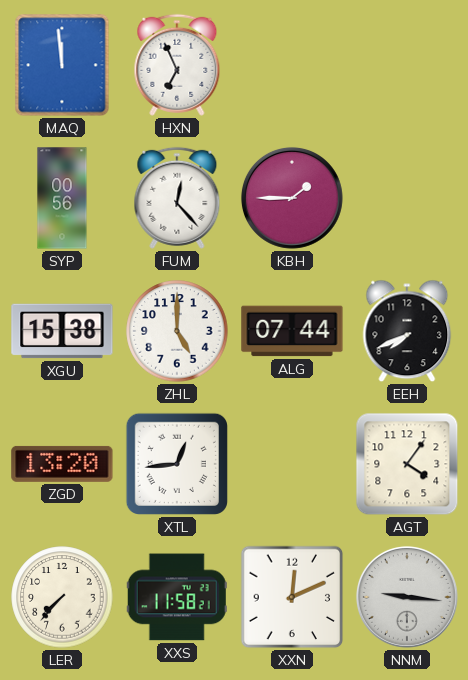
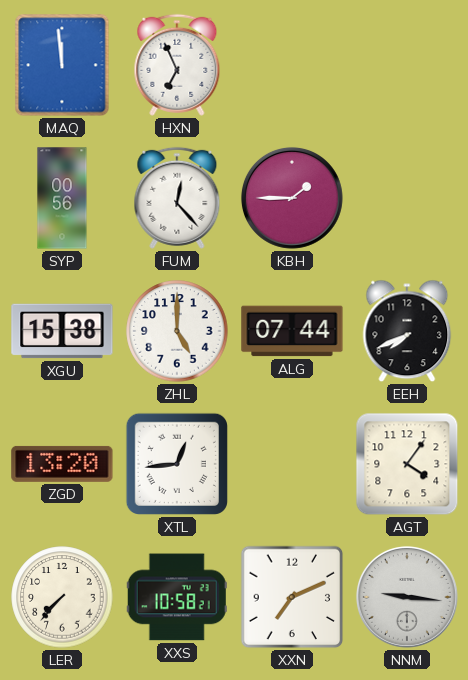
XXS: 11:58 -> 10:58
XXN: 12:11 -> 7:11
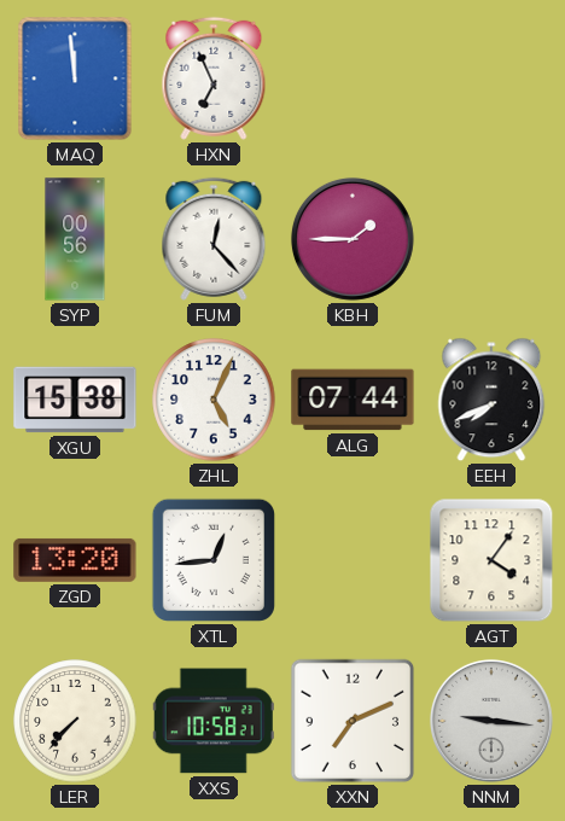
ZHL: 5:00 -> 5:04
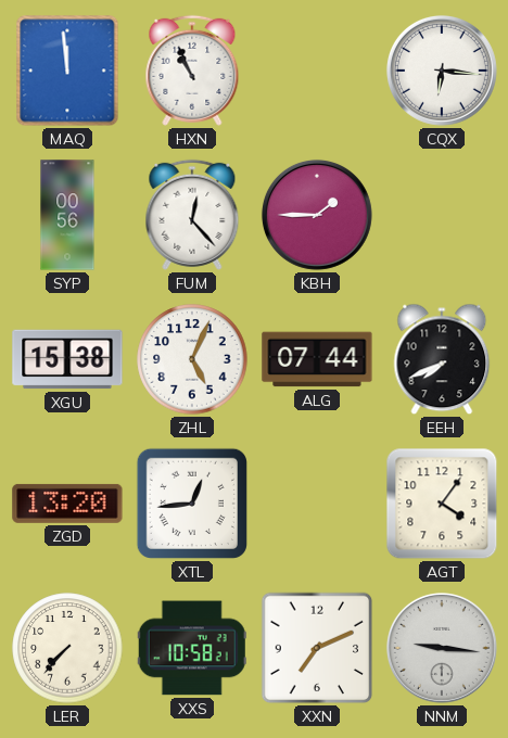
HXN: 6:56 -> 10:56
CQX: none -> 6:16
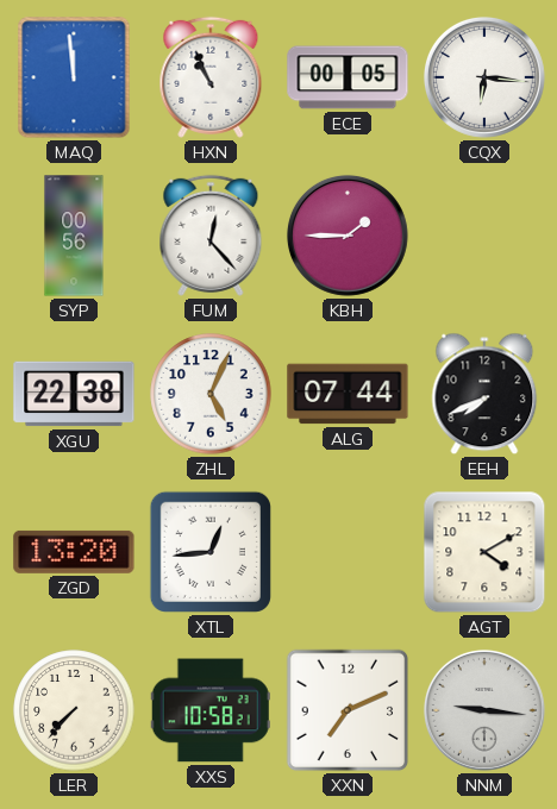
ECE: none -> 00:05
XGU: 15:38 -> 22:38
AGT: 4:06 -> 4:10
